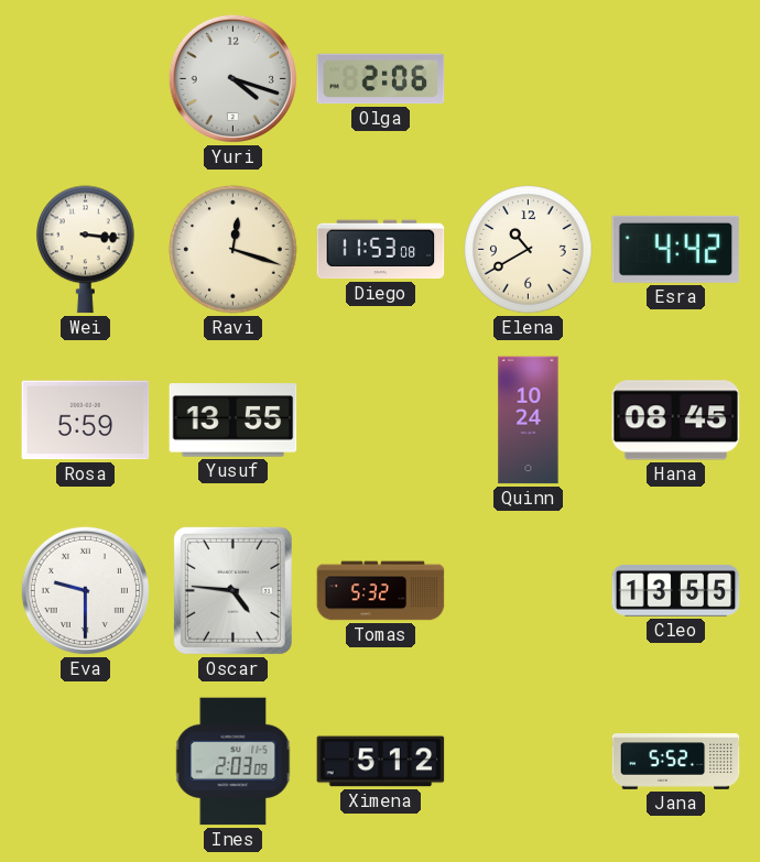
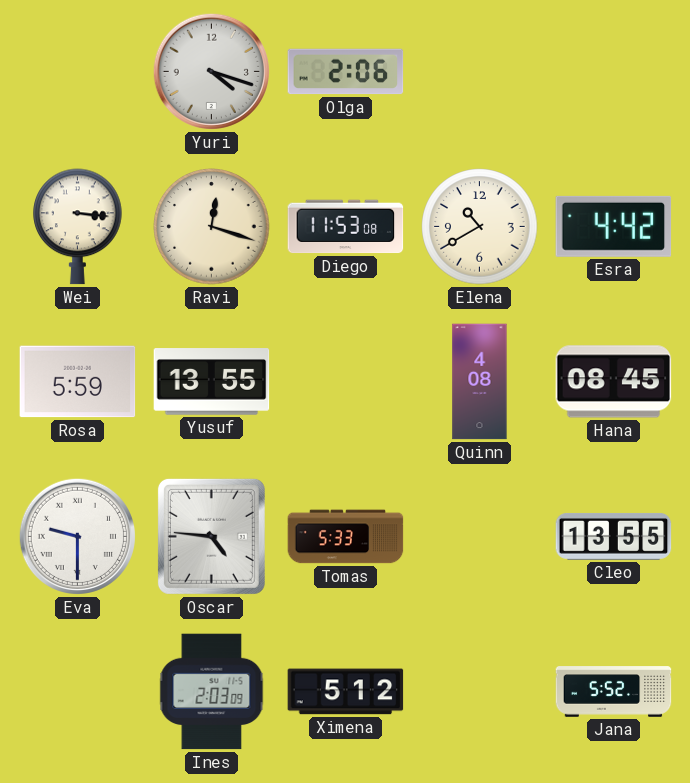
Quinn: 10:24 -> 4:08
Tomas: 5:32 -> 5:33
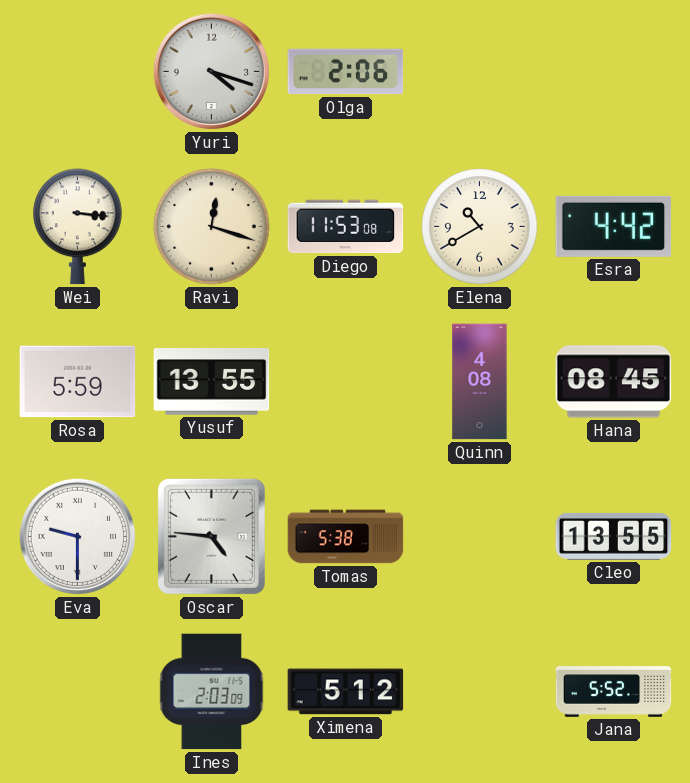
Tomas: 5:33 -> 5:38
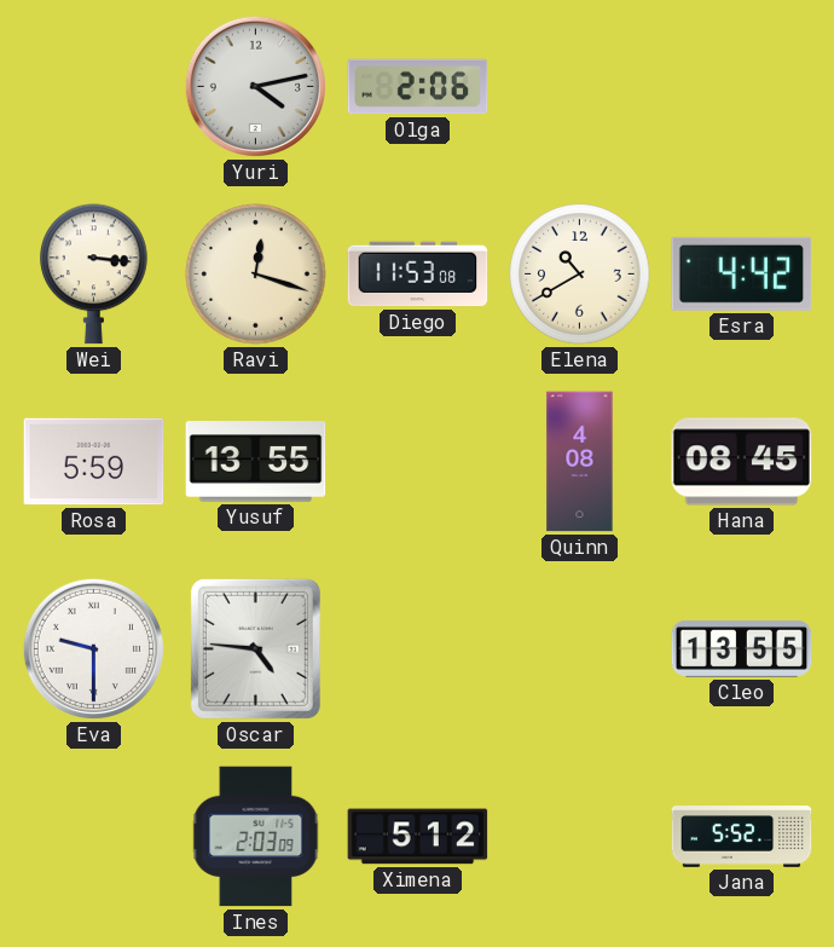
Yuri: 4:18 -> 4:13
Tomas: 5:38 -> none
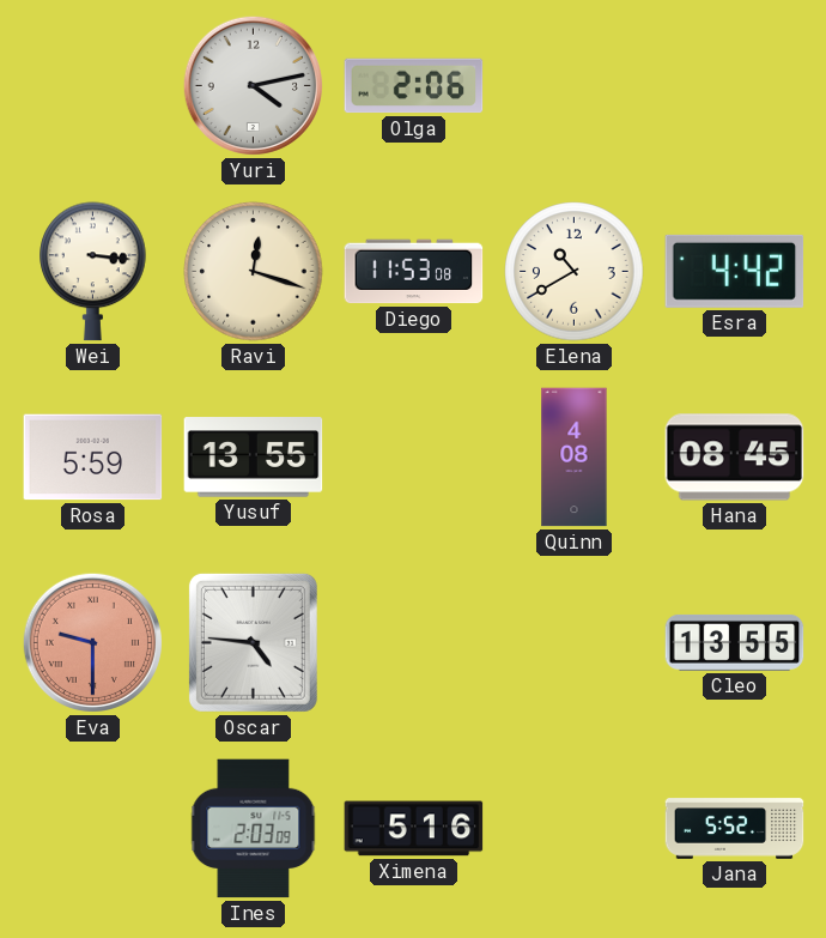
Eva dial: white -> salmon
Ximena: 5:12 -> 5:16
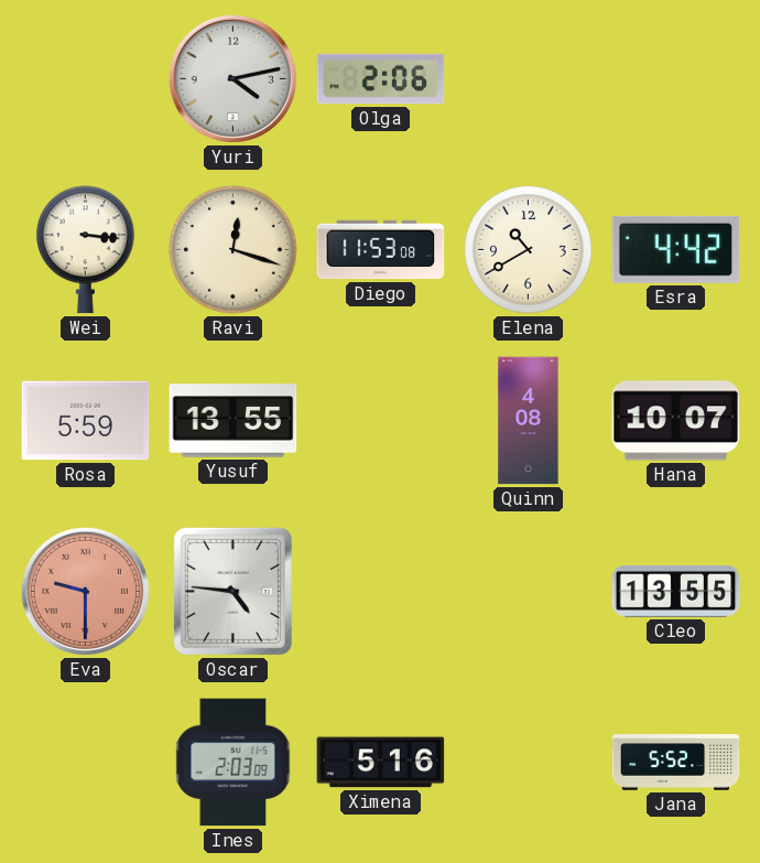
Hana: 08:45 -> 10:07
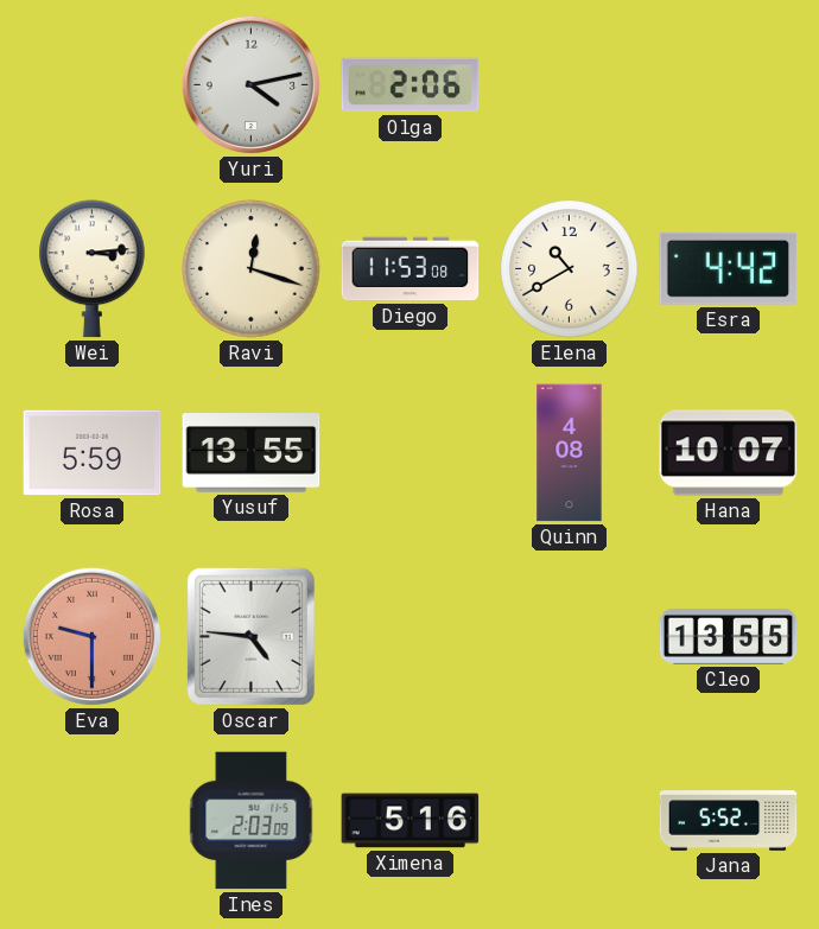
Wei: 3:16 -> 3:14
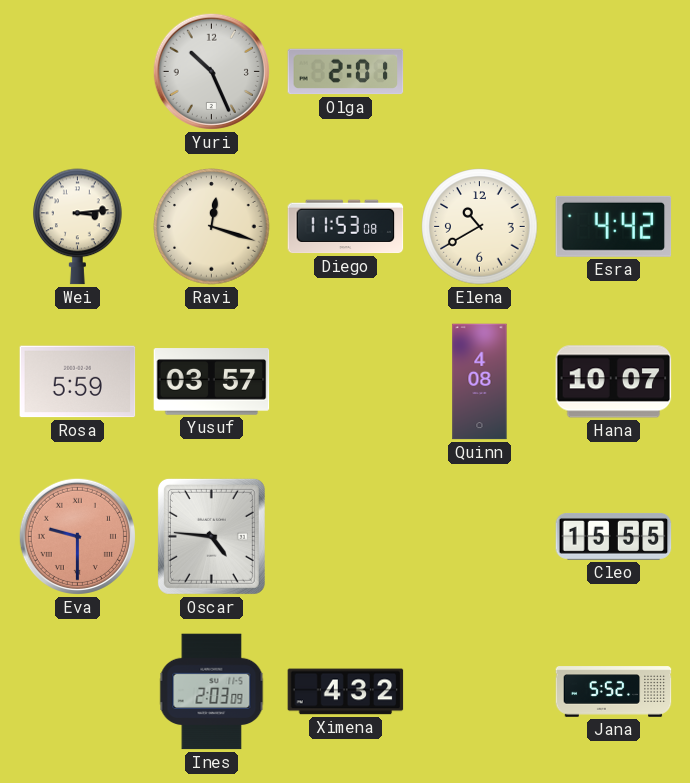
Yuri: 4:13 -> 10:26
Olga: 2:06 -> 2:01
Yusuf: 13:55 -> 03:57
Cleo: 13:55 -> 15:55
Ximena: 5:16 -> 4:32
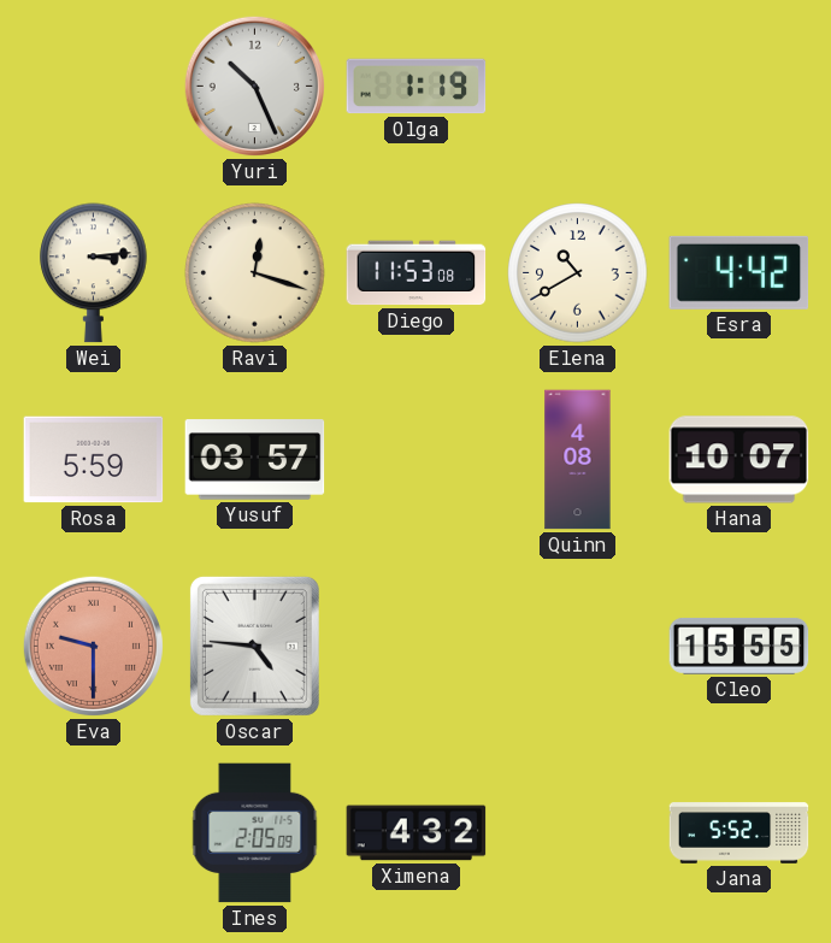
Olga: 2:01 -> 1:19
Ines: 2:03 -> 2:05
